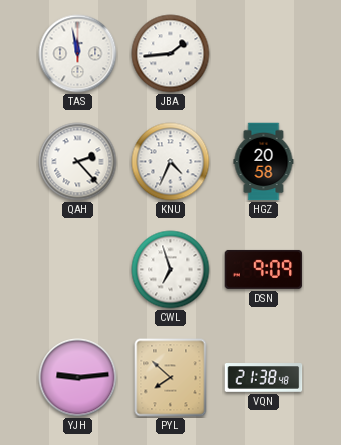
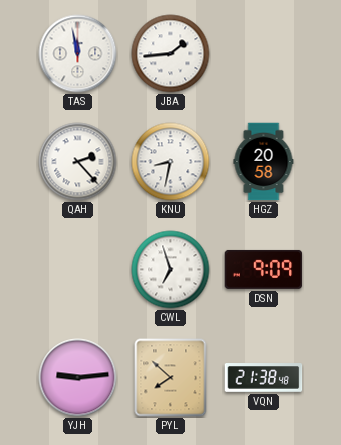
KNU: 4:34 -> 8:32
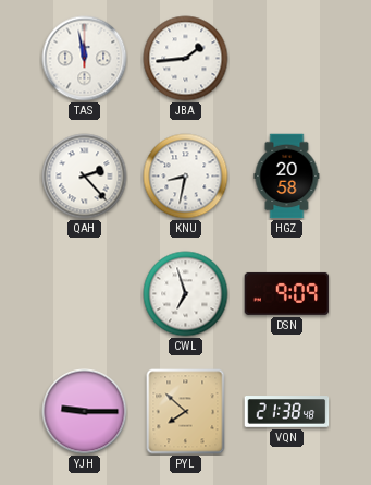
YJH: 9:14 -> 9:15
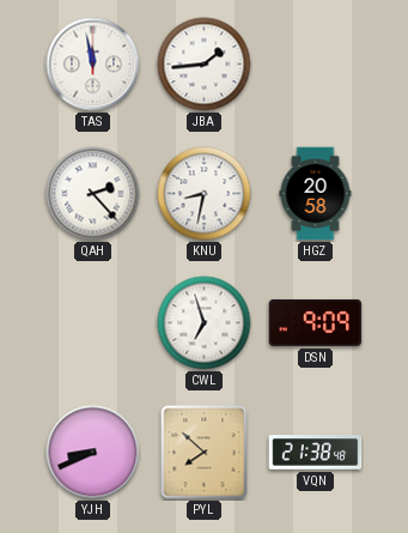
YJH: 9:15 -> 8:41
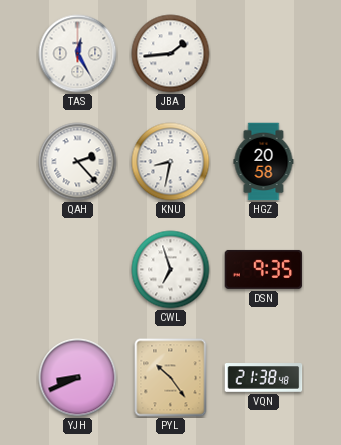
TAS: 11:58 -> 12:25
DSN: 9:09 -> 9:35
PYL: 7:52 -> 10:24
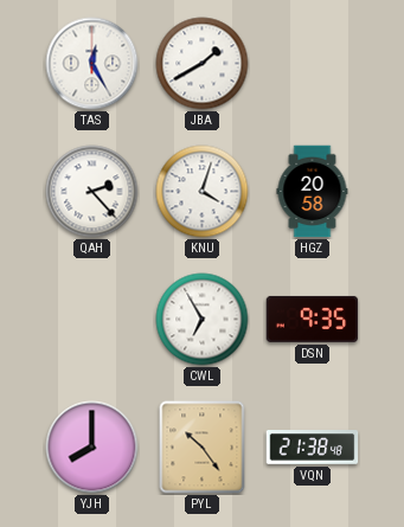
JBA: 1:44 -> 1:40
KNU: 8:32 -> 4:03
CWL: 6:57 -> 6:55
YJH: 8:41 -> 8:00
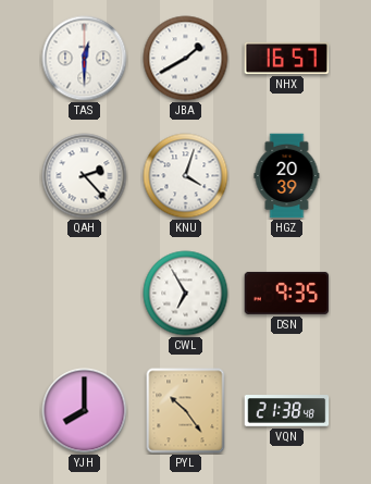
TAS: 12:25 -> 12:30
NHX: none -> 16:57
HGZ: 20:58 -> 20:39
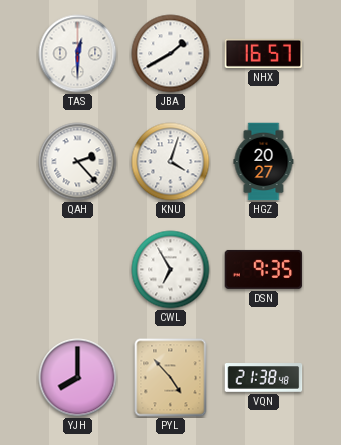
HGZ: 20:39 -> 20:27
PYL: 10:24 -> 4:53
